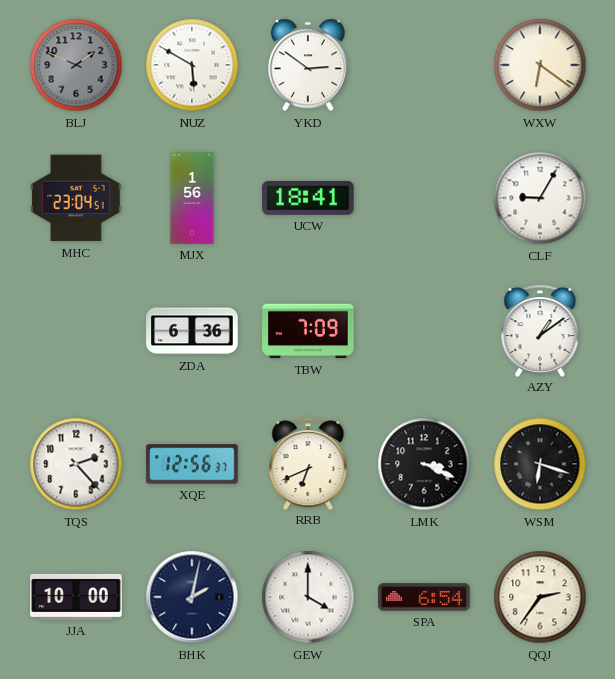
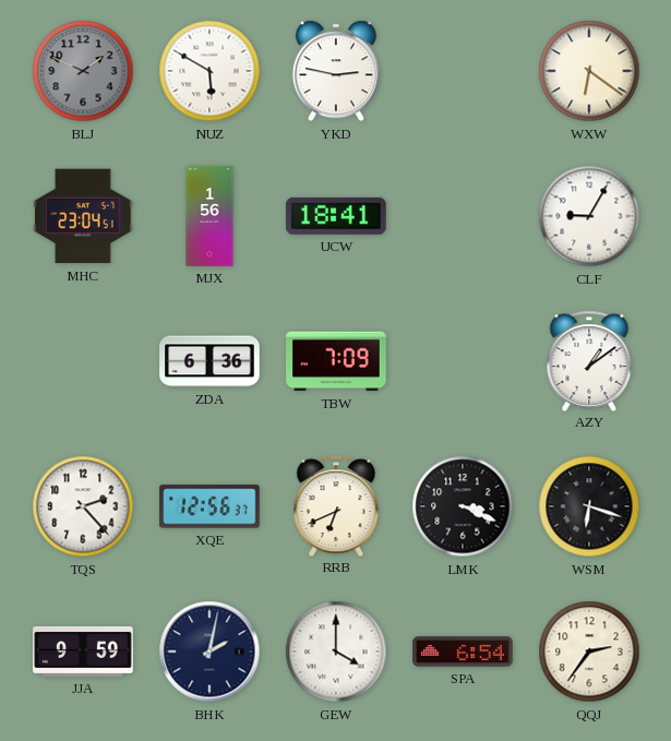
YKD: 2:51 -> 2:47
JJA: 10:00 -> 9:59
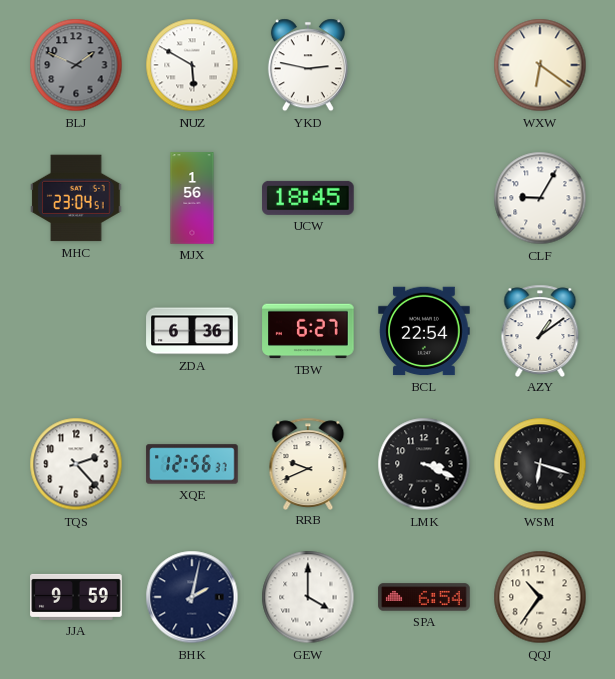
UCW: 18:41 -> 18:45
TBW: 7:09 -> 6:27
BCL: none -> 22:54
RRB: 6:41 -> 9:41
QQJ: 2:36 -> 10:36
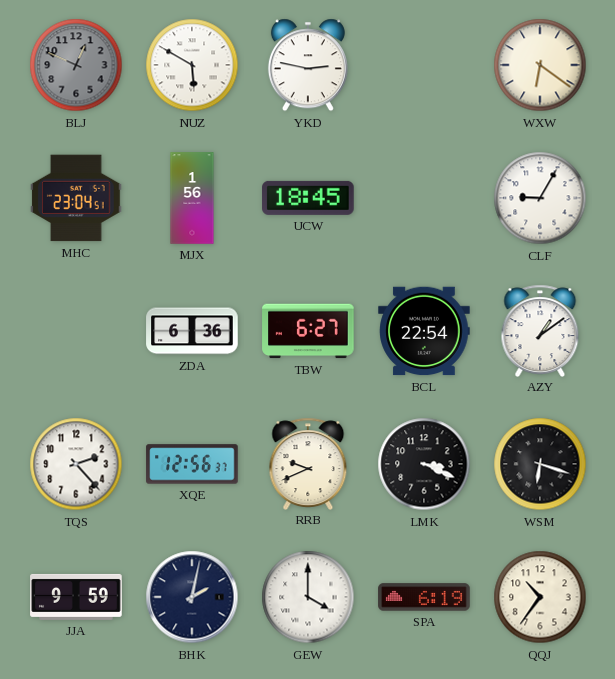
BLJ: 1:49 -> 12:49
SPA: 6:54 -> 6:19
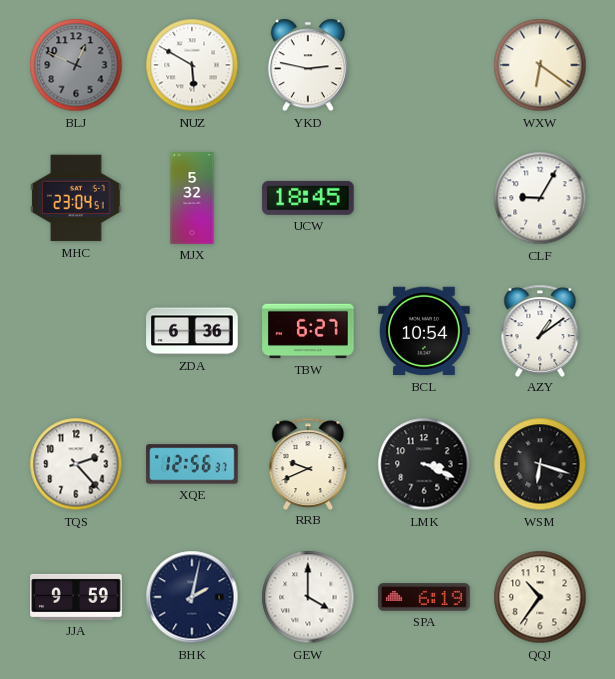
MJX: 1:56 -> 5:32
BCL: 22:54 -> 10:54
